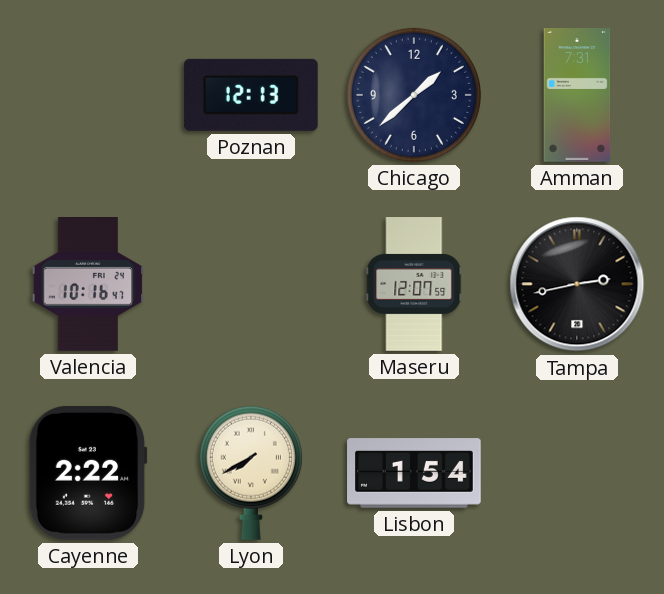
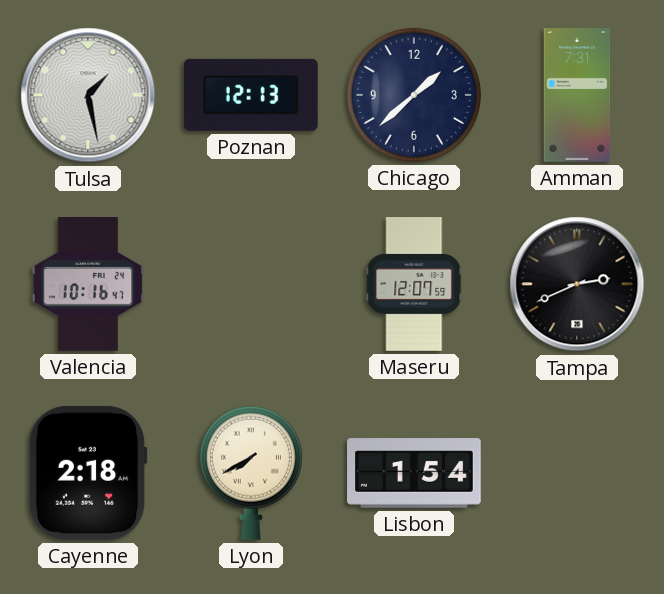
Tulsa: none -> 1:28
Tampa: 2:43 -> 2:41
Cayenne: 2:22 -> 2:18
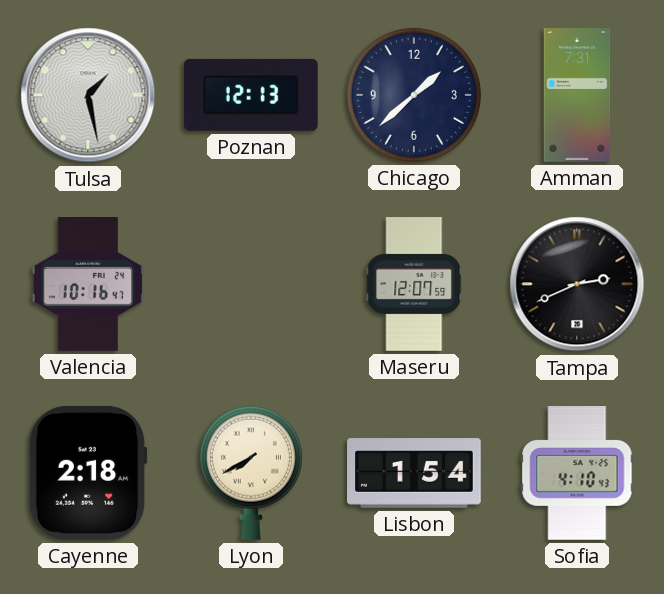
Sofia: none -> 4:10
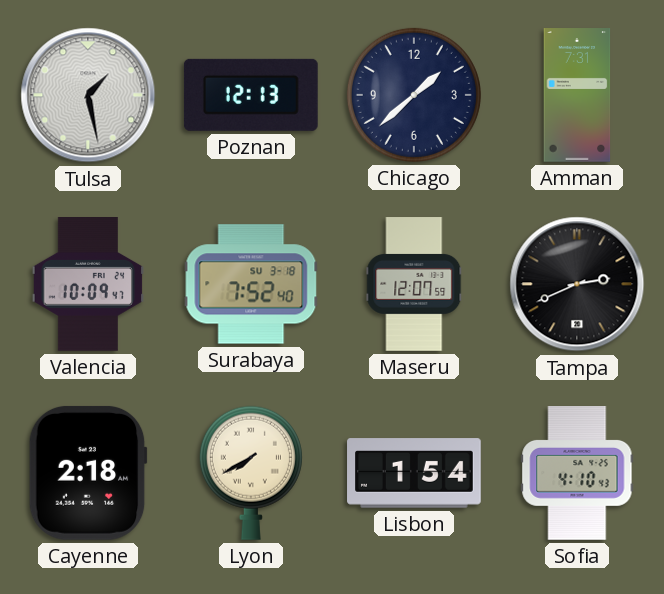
Valencia: 10:16 -> 10:09
Surabaya: none -> 7:52
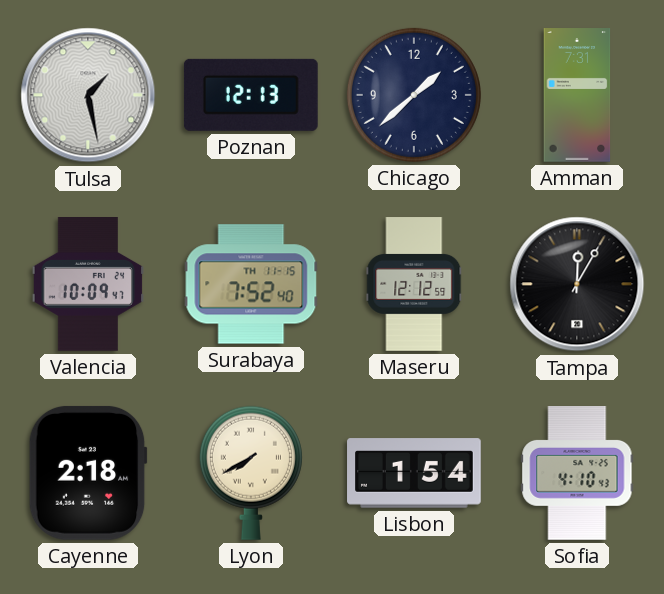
Surabaya date: SU 3-18 -> TH 11-15
Maseru: 12:07 -> 12:12
Tampa: 2:41 -> 12:05
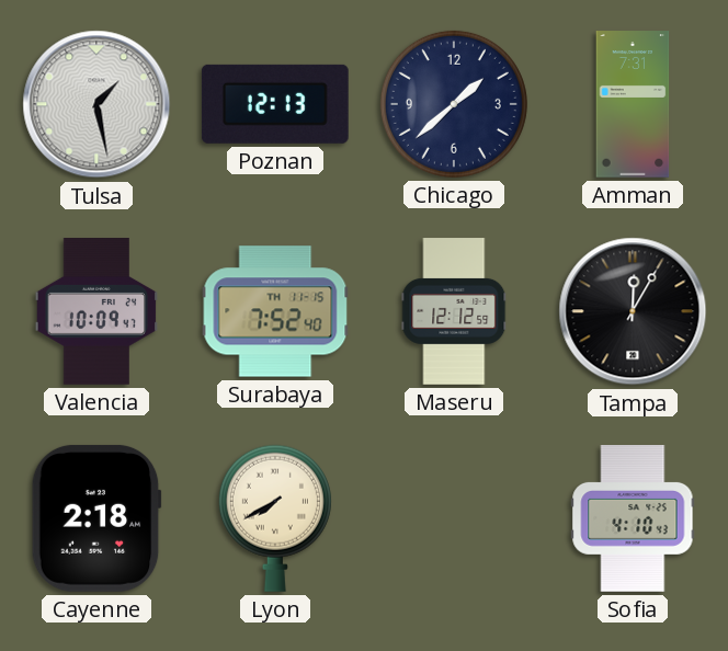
Lisbon: 1:54 -> none
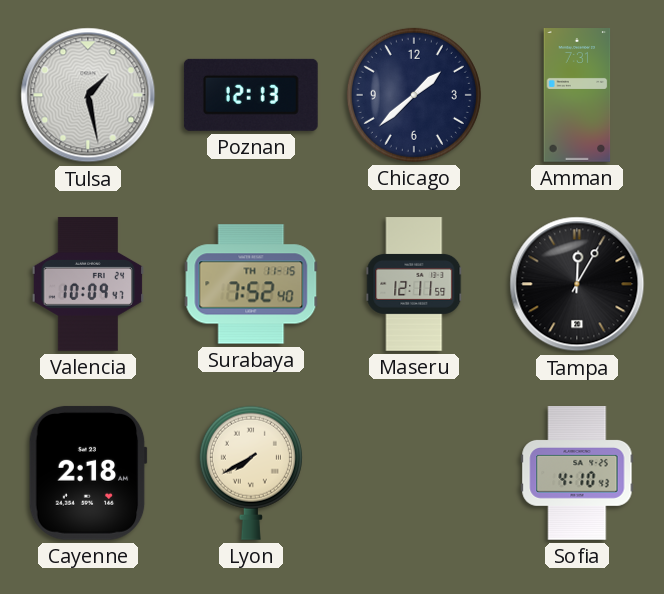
Maseru: 12:12 -> 12:11
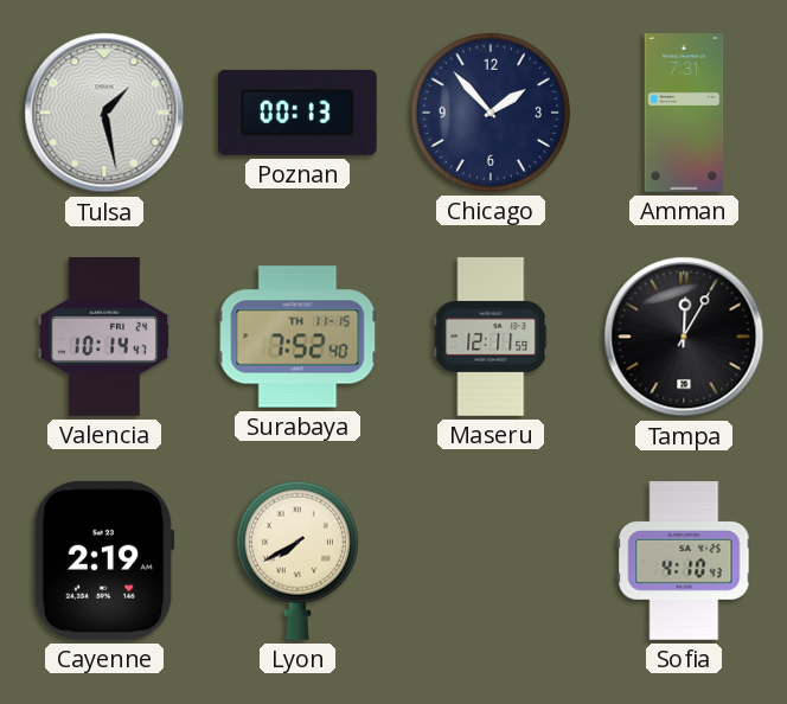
Poznan: 12:13 -> 00:13
Chicago: 1:38 -> 1:53
Valencia: 10:09 -> 10:14
Cayenne: 2:18 -> 2:19
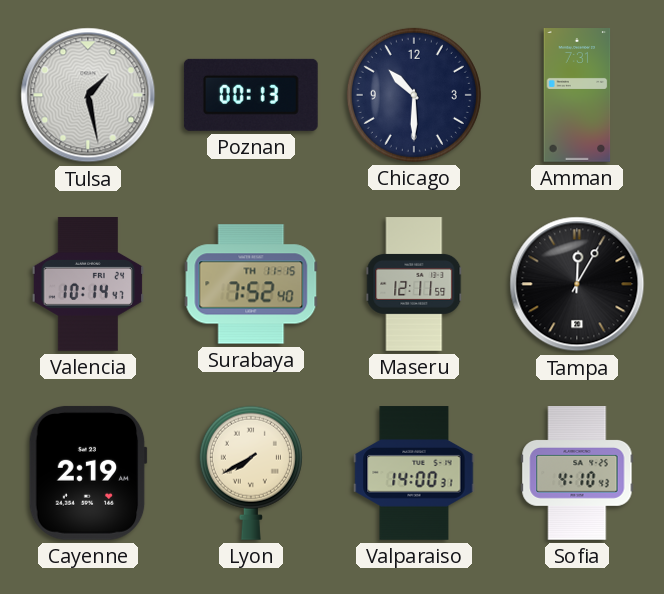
Chicago: 1:53 -> 10:30
Valparaiso: none -> 14:00
